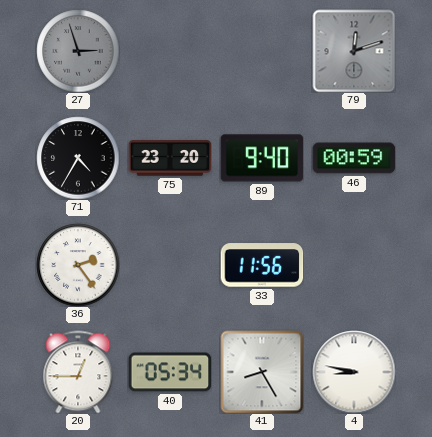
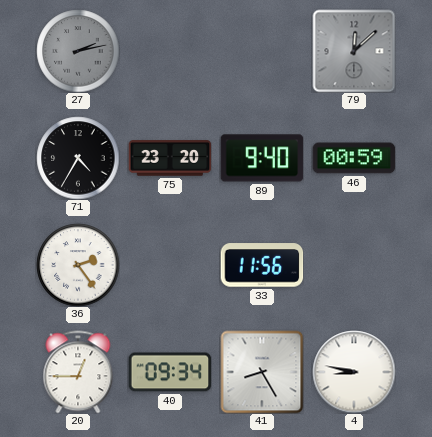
27: 2:57 -> 2:13
79: 12:12 -> 12:08
40: 05:34 -> 09:34
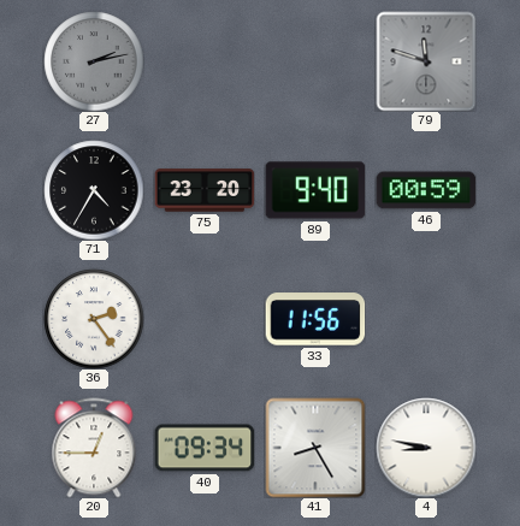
79: 12:08 -> 11:48
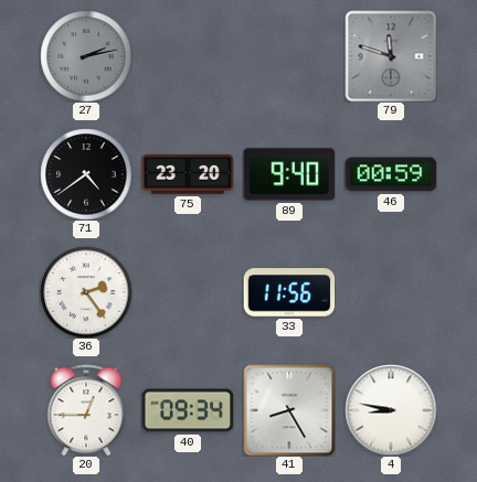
71: 4:35 -> 4:39
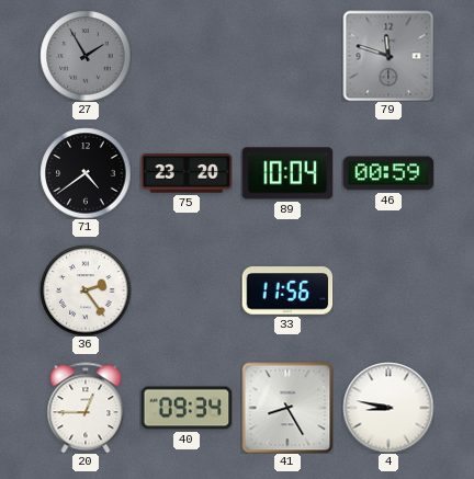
27: 2:13 -> 1:55
89: 9:40 -> 10:04
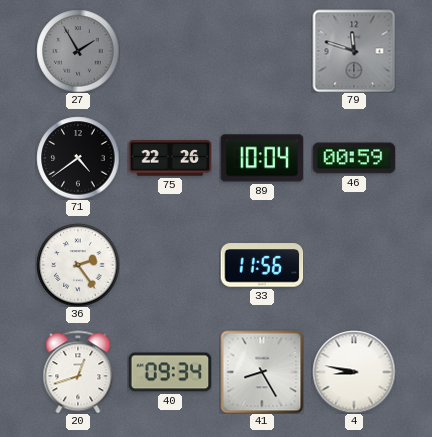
75: 23:20 -> 22:26
20: 12:45 -> 12:42
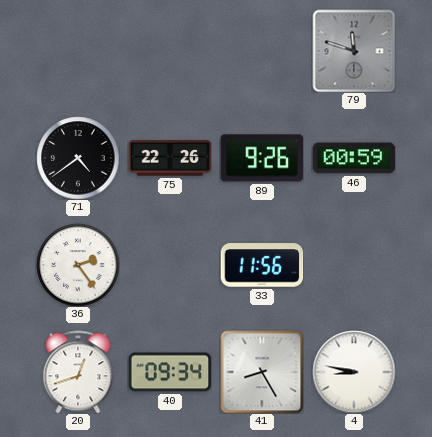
27: 1:55 -> none
89: 10:04 -> 9:26
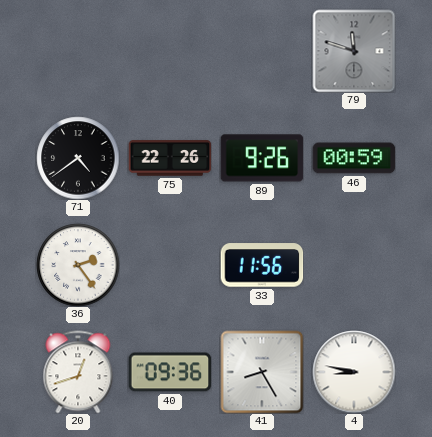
40: 09:34 -> 09:36
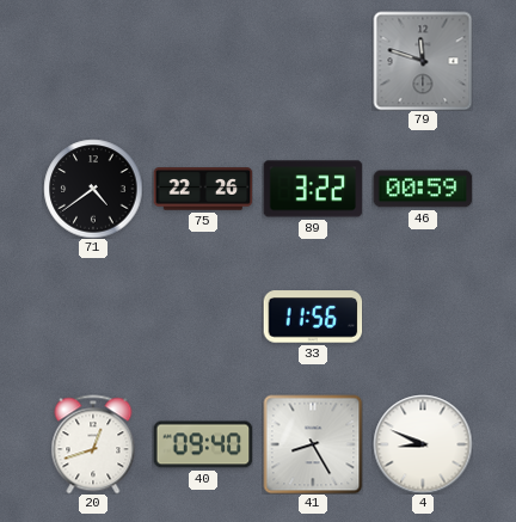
89: 9:26 -> 3:22
36: 2:24 -> none
40: 09:36 -> 09:40
4: 8:47 -> 8:49
